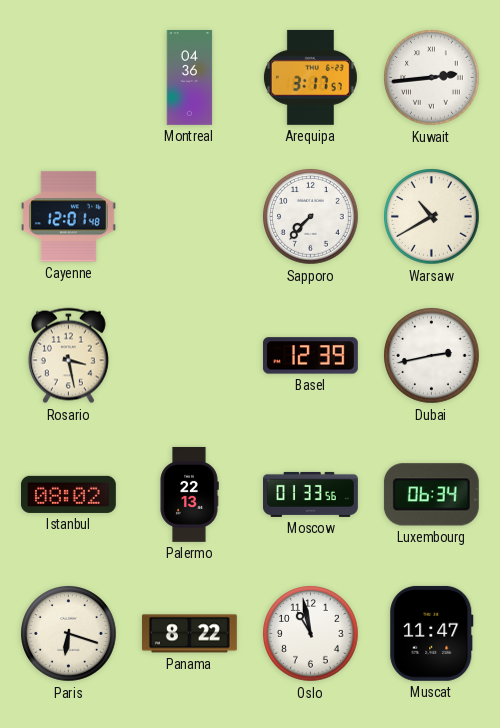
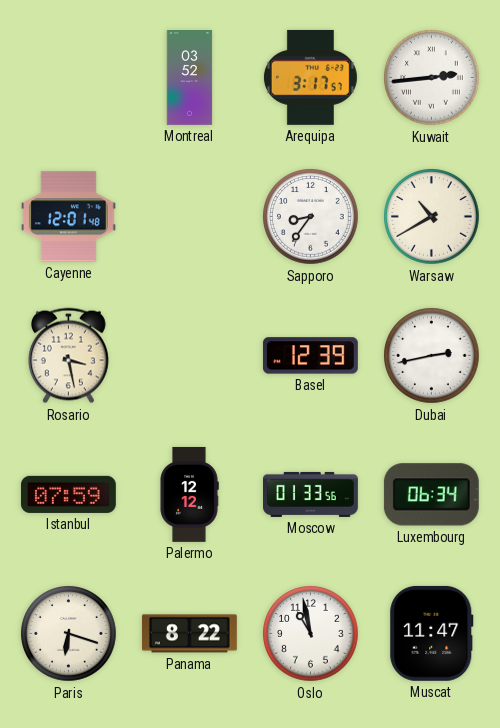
Montreal: 04:36 -> 03:52
Sapporo: 7:37 -> 8:36
Istanbul: 08:02 -> 07:59
Palermo: 22:13 -> 12:12
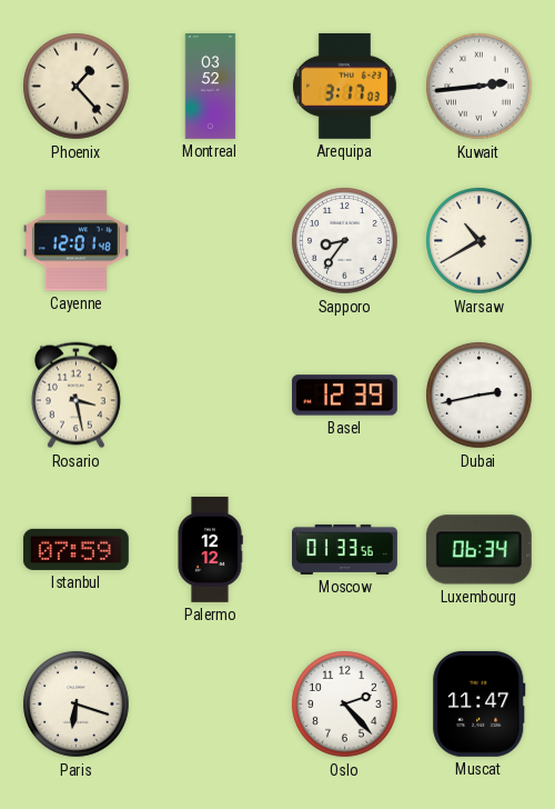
Phoenix: none -> 1:23
Arequipa: 3:17:57 -> 3:17:03
Panama: 8:22 -> none
Oslo: 10:58 -> 2:23
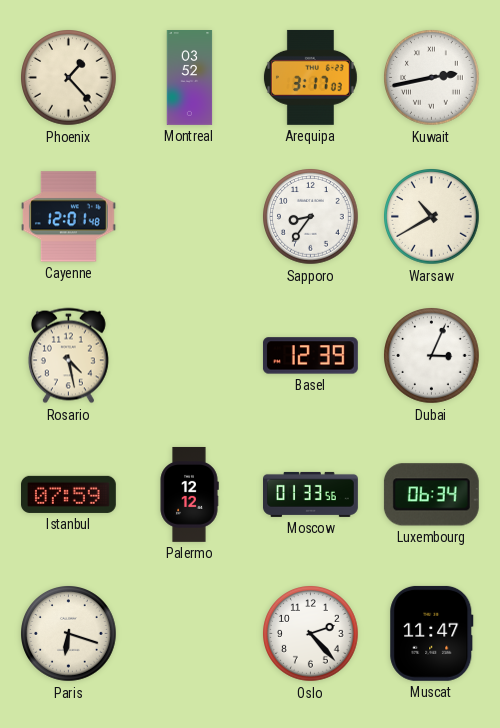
Kuwait: 2:44 -> 2:43
Rosario: 3:28 -> 4:28
Dubai: 2:43 -> 3:04
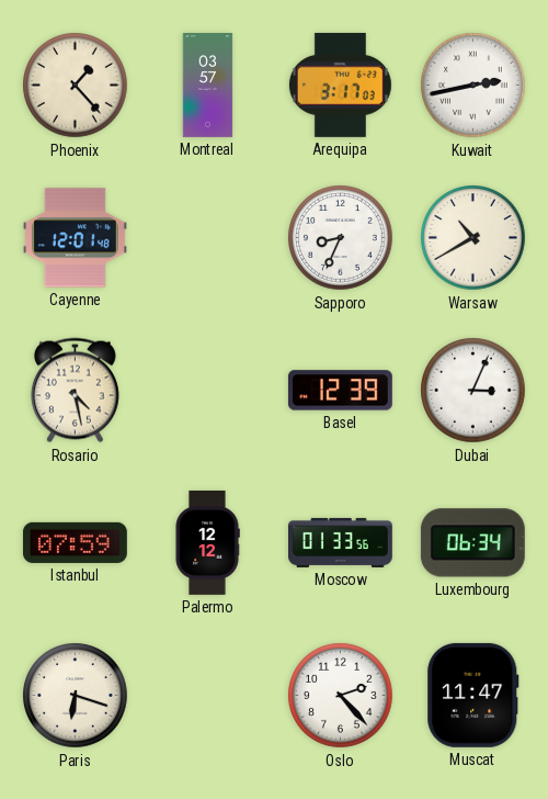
Montreal: 03:52 -> 03:57
Sapporo: 8:36 -> 8:34
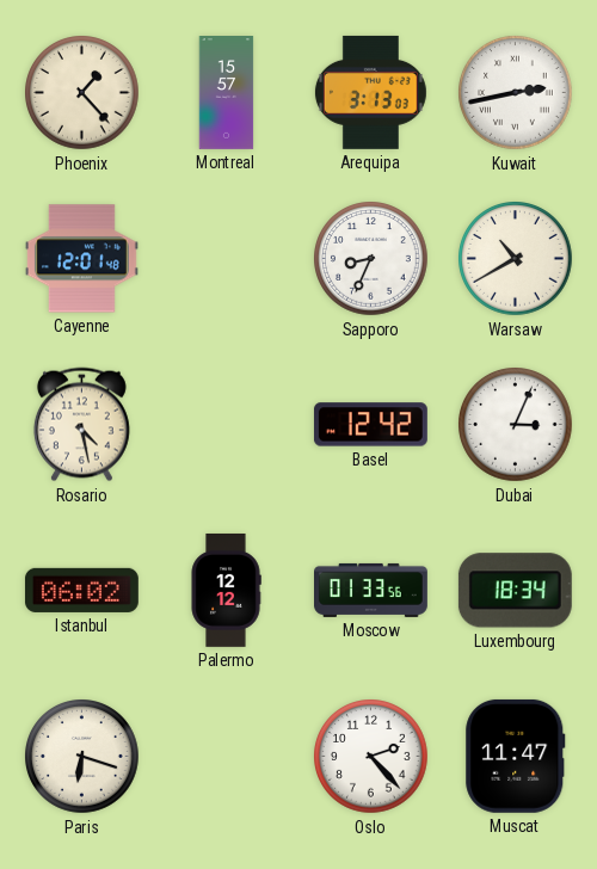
Montreal: 03:57 -> 15:57
Arequipa: 3:17 -> 3:13
Basel: 12:39 -> 12:42
Istanbul: 07:59 -> 06:02
Luxembourg: 06:34 -> 18:34
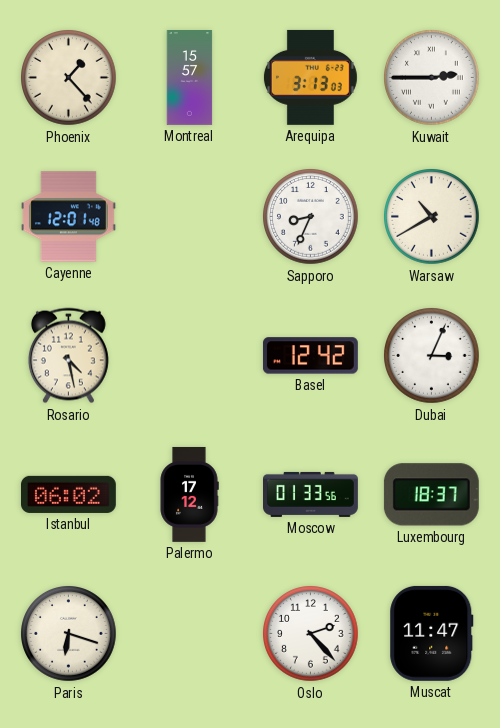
Kuwait: 2:43 -> 2:45
Palermo: 12:12 -> 17:12
Luxembourg: 18:34 -> 18:37
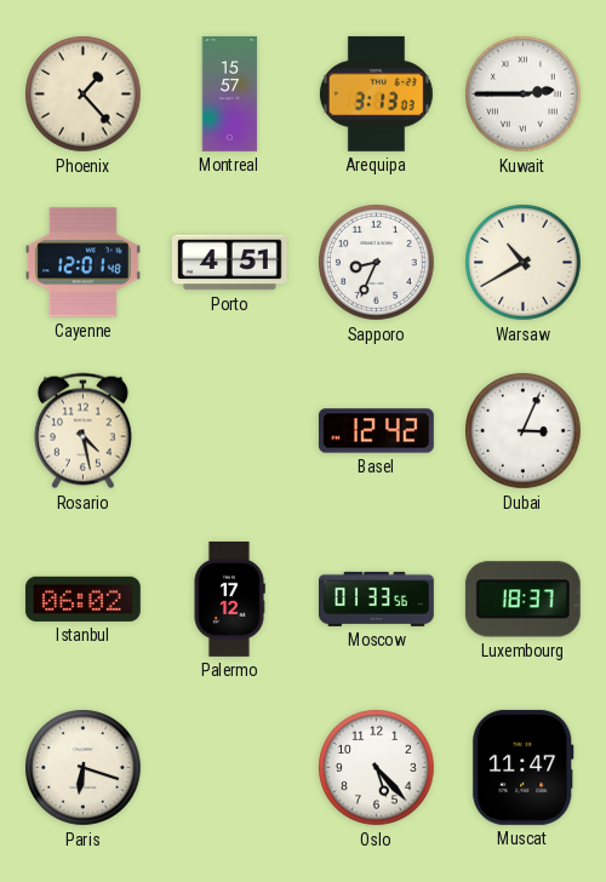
Porto: none -> 4:51
Oslo: 2:23 -> 5:23
